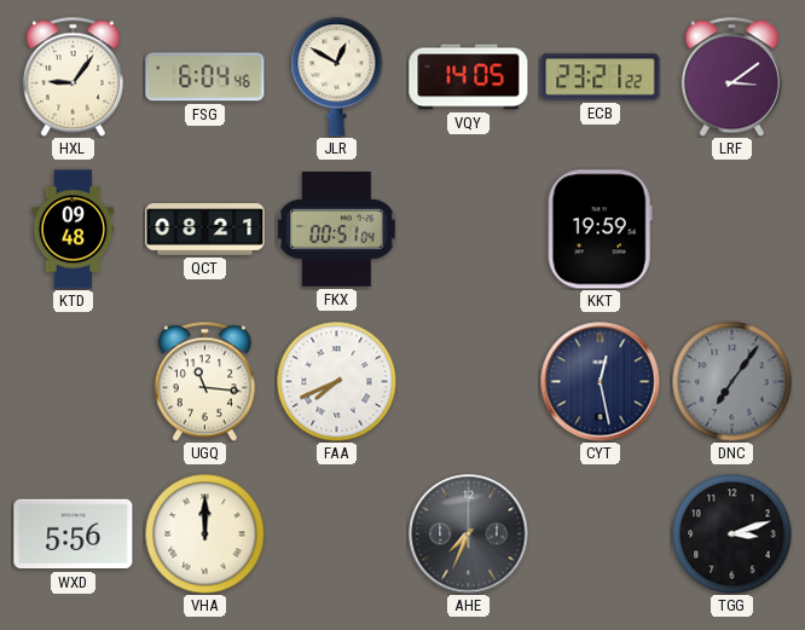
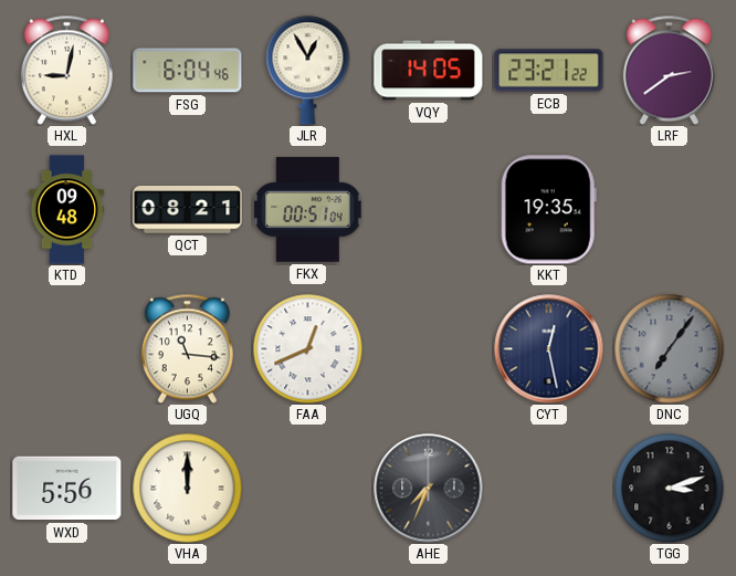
HXL: 9:06 -> 9:02
JLR: 12:50 -> 12:55
LRF: 3:09 -> 2:39
KKT: 19:59 -> 19:35
FAA: 7:41 -> 12:41
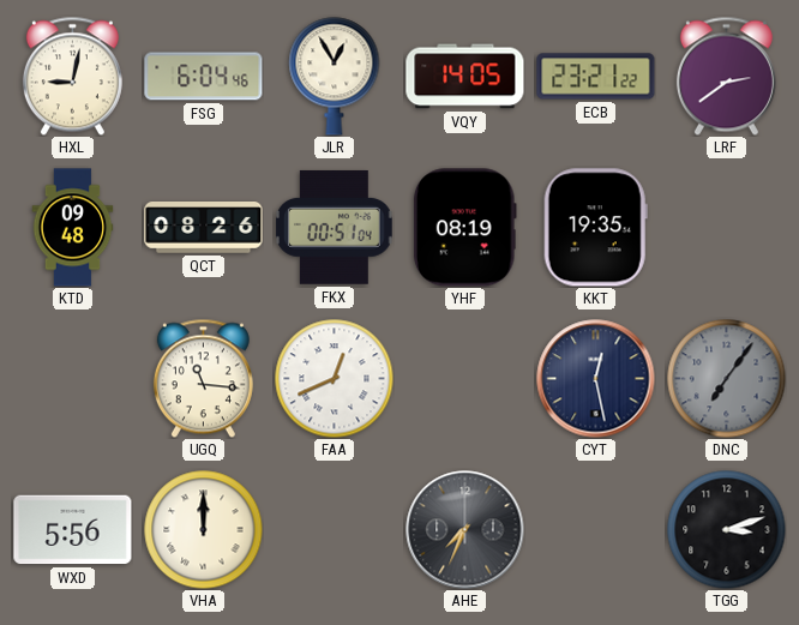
QCT: 08:21 -> 08:26
YHF: none -> 08:19
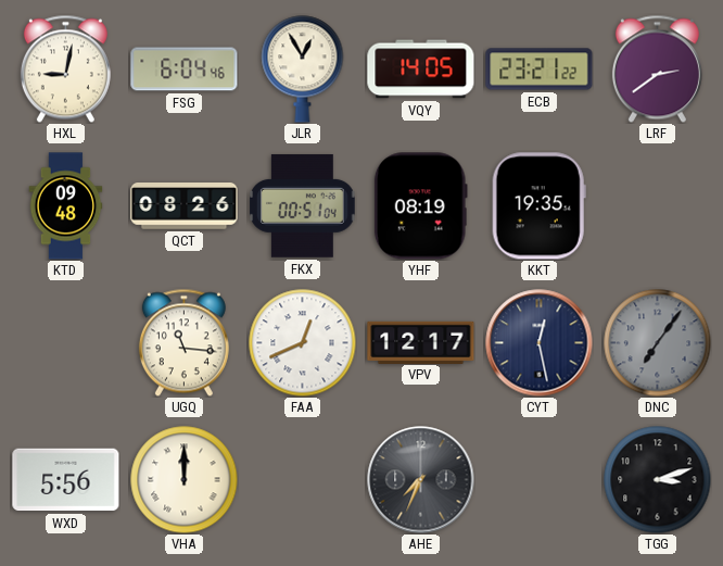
VPV: none -> 12:17
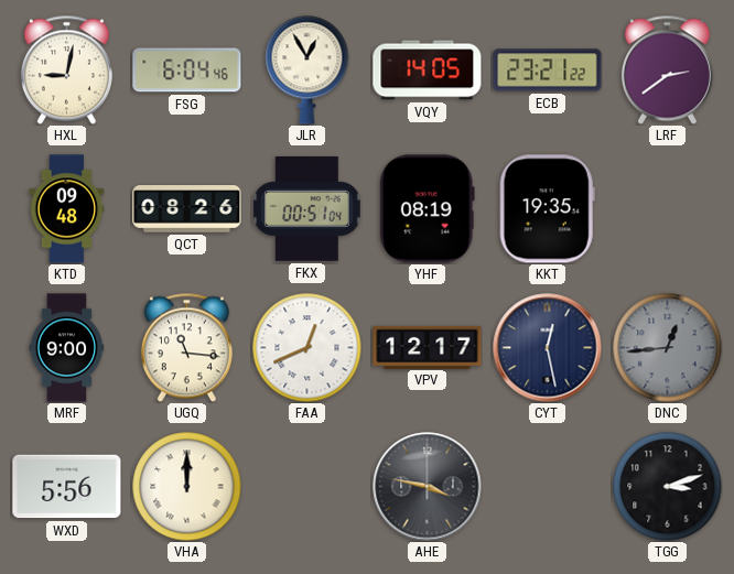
MRF: none -> 9:00
DNC: 7:06 -> 12:44
AHE: 7:34 -> 3:47
